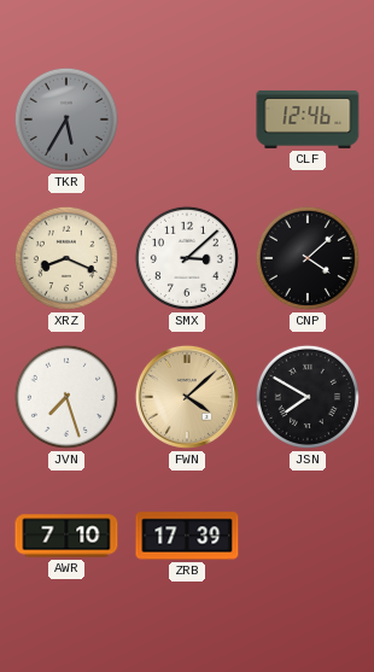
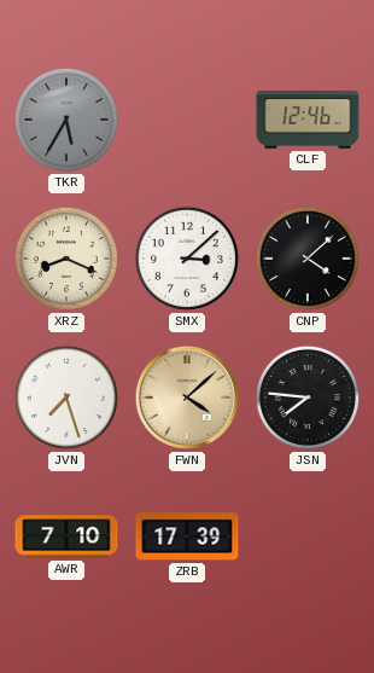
JSN: 7:50 -> 7:46
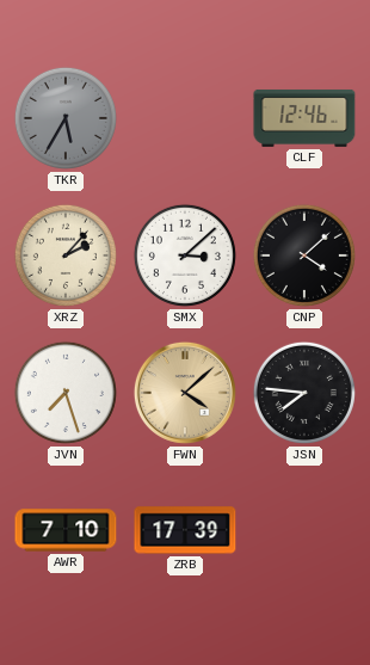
XRZ: 8:19 -> 2:07
